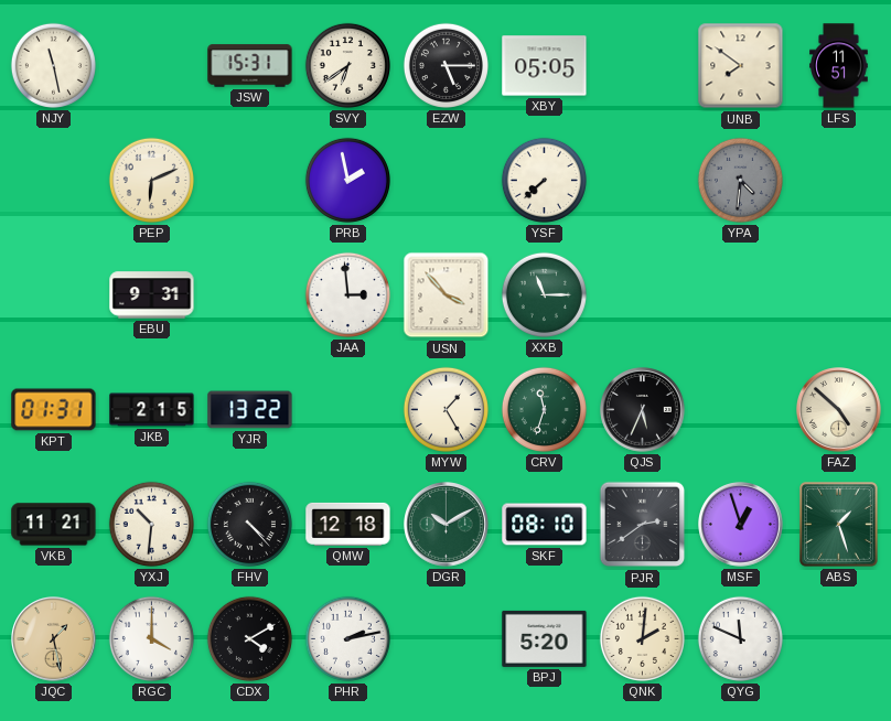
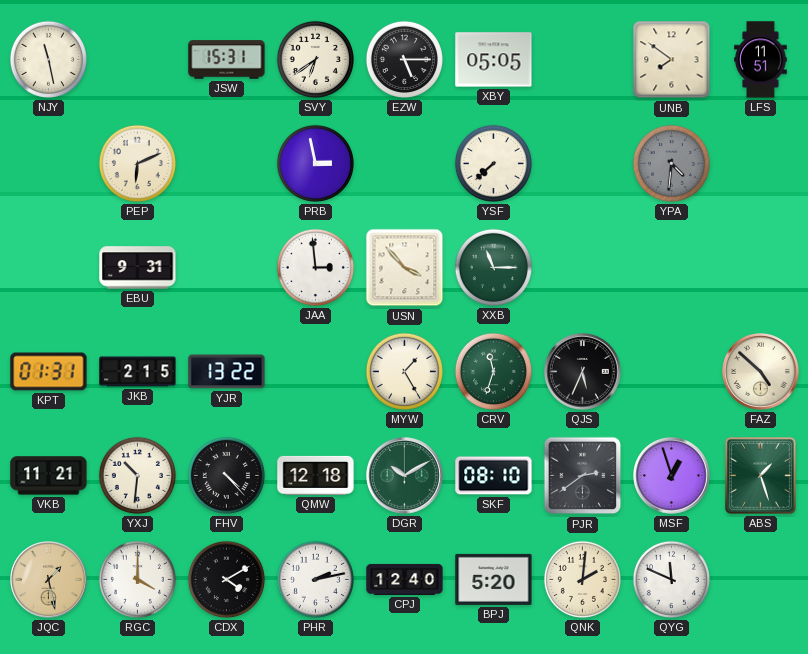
PRB: 1:58 -> 2:58
CPJ: none -> 12:40
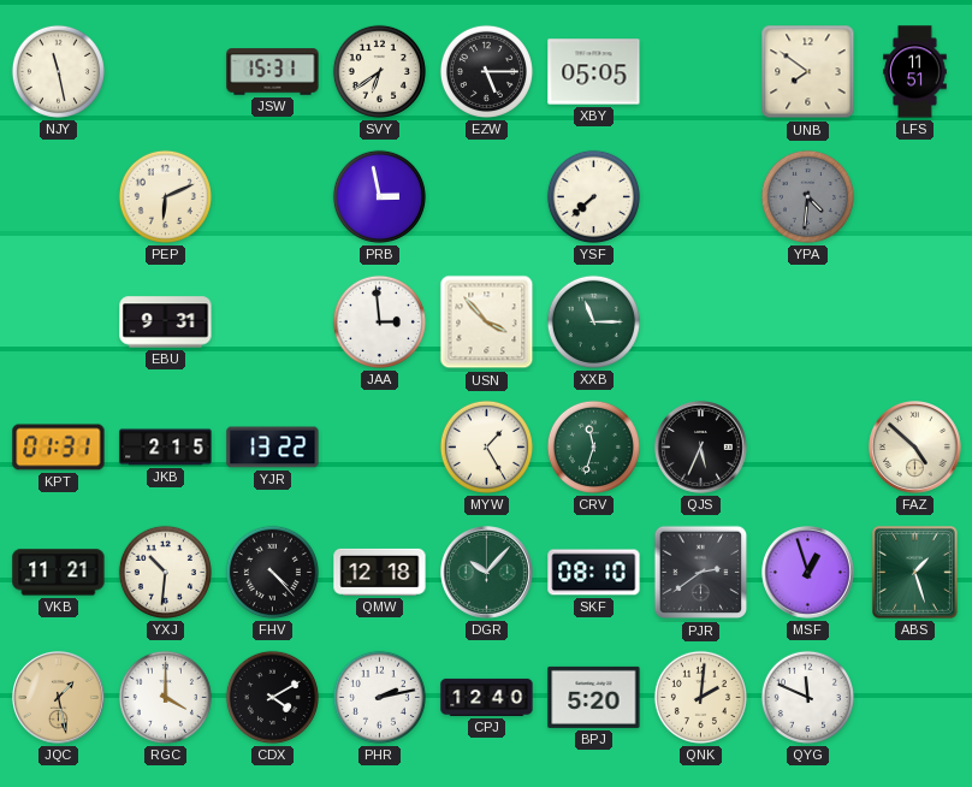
DGR: 10:10 -> 10:07
